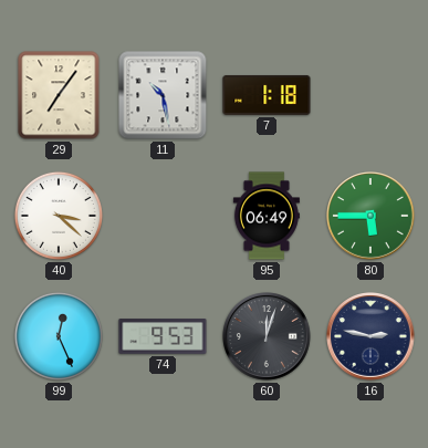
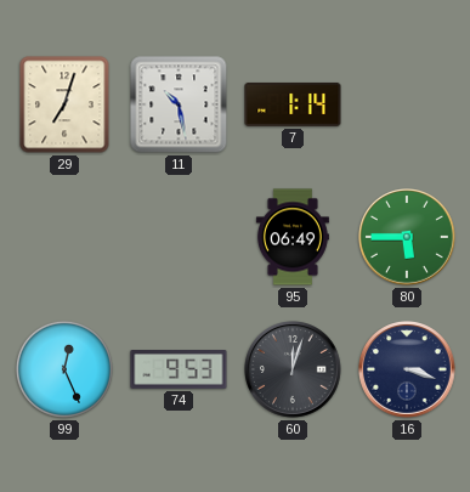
29: 7:06 -> 7:03
7: 1:18 -> 1:14
40: 3:22 -> none
16: 2:47 -> 3:18
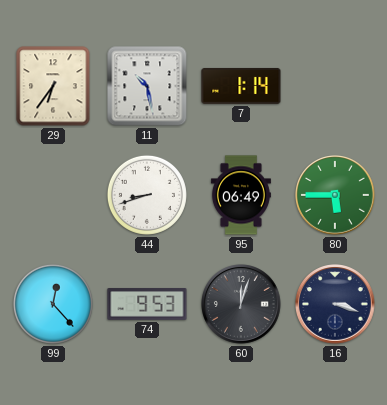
29: 7:03 -> 6:36
44: none -> 8:42
99: 12:26 -> 12:23
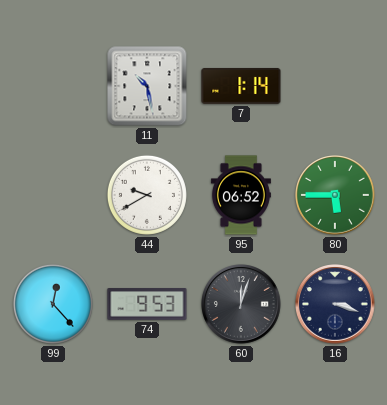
29: 6:36 -> none
44: 8:42 -> 9:40
95: 06:49 -> 06:52
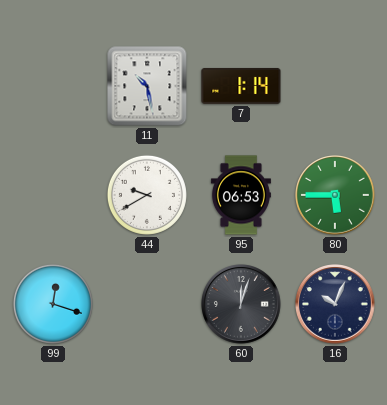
95: 06:52 -> 06:53
99: 12:23 -> 12:18
74: 9:53 -> none
16: 3:18 -> 10:04
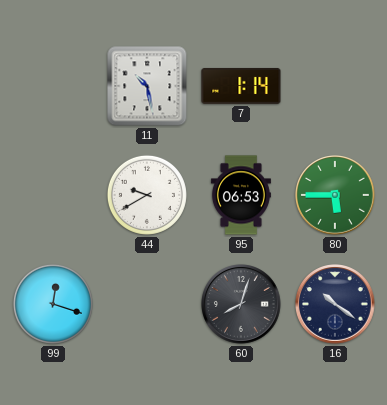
60: 12:03 -> 8:03
16: 10:04 -> 10:21
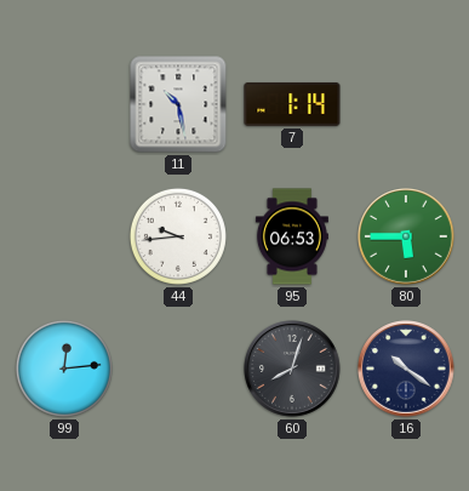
44: 9:40 -> 9:44
99: 12:18 -> 12:14
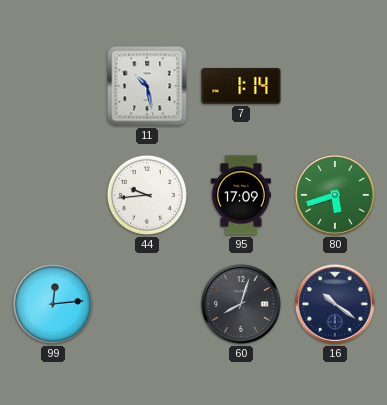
95: 06:53 -> 17:09
80: 5:45 -> 5:42
